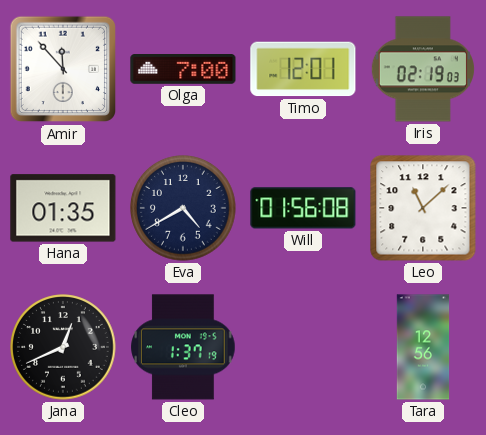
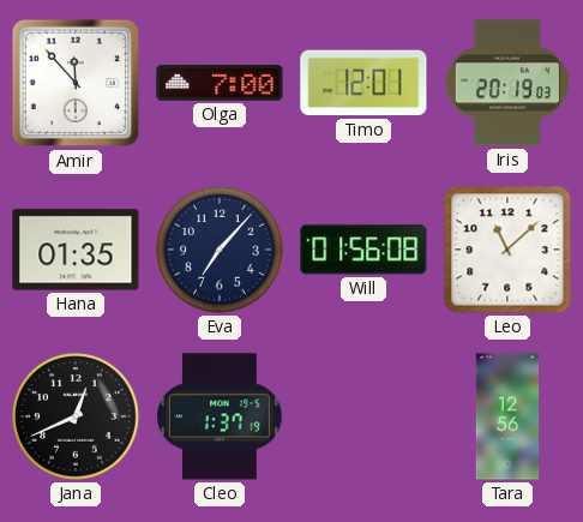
Iris: 02:19 -> 20:19
Eva: 4:40 -> 7:07
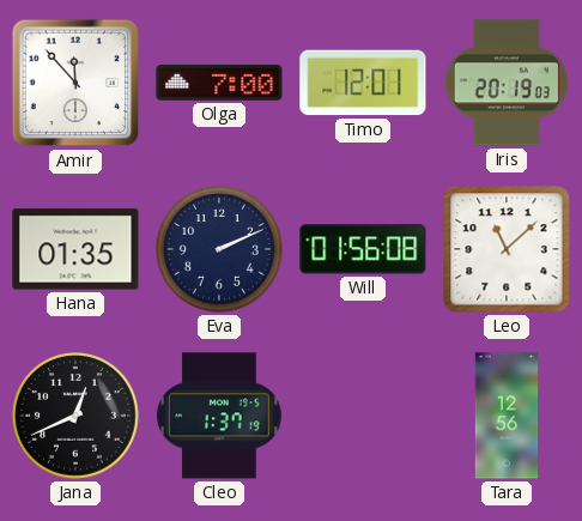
Eva: 7:07 -> 2:11
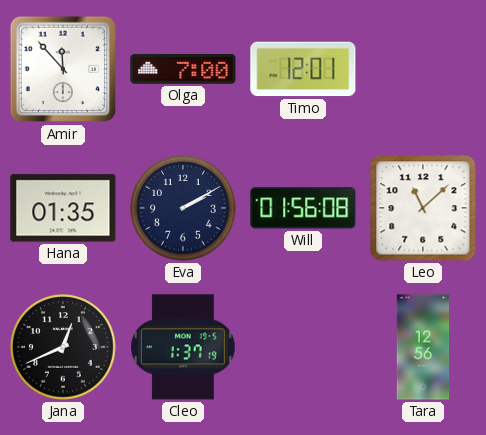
Iris: 20:19 -> none
Eva: 2:11 -> 2:10
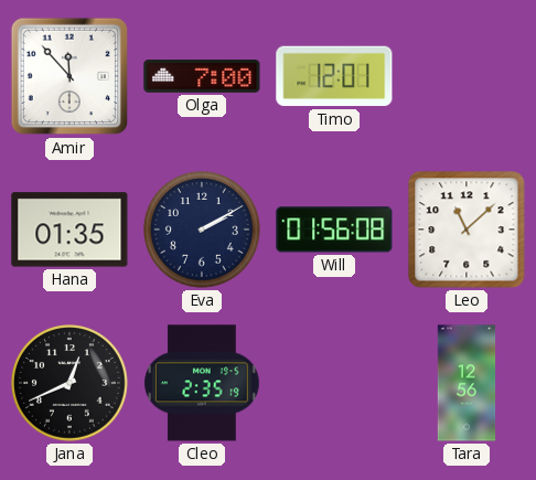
Cleo: 1:37 -> 2:35
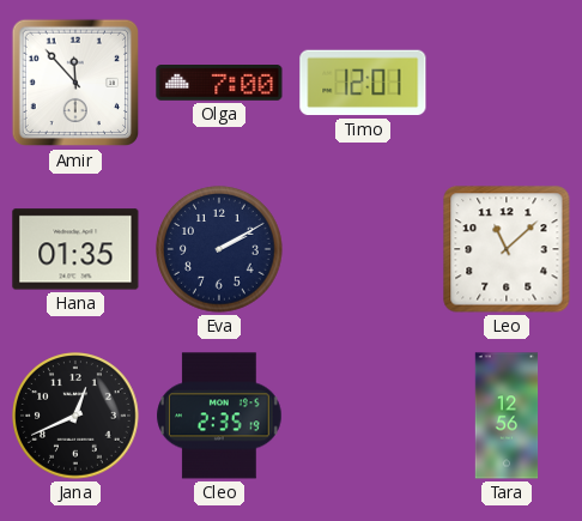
Will: 01:56 -> none
